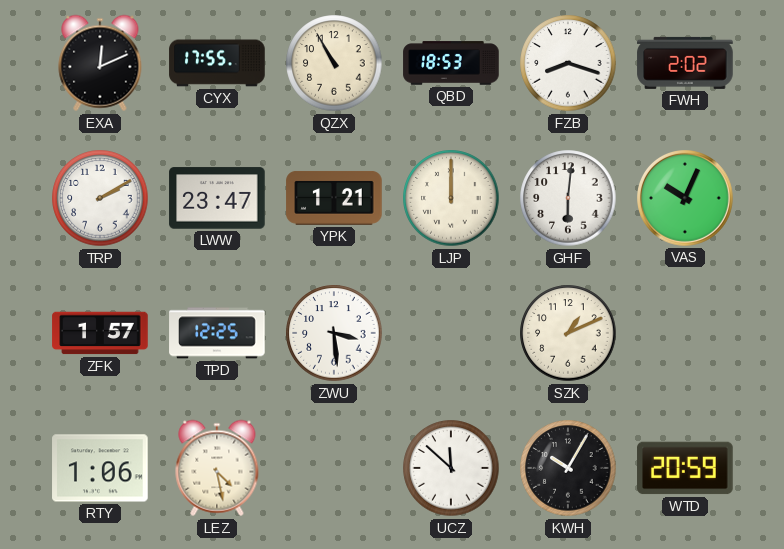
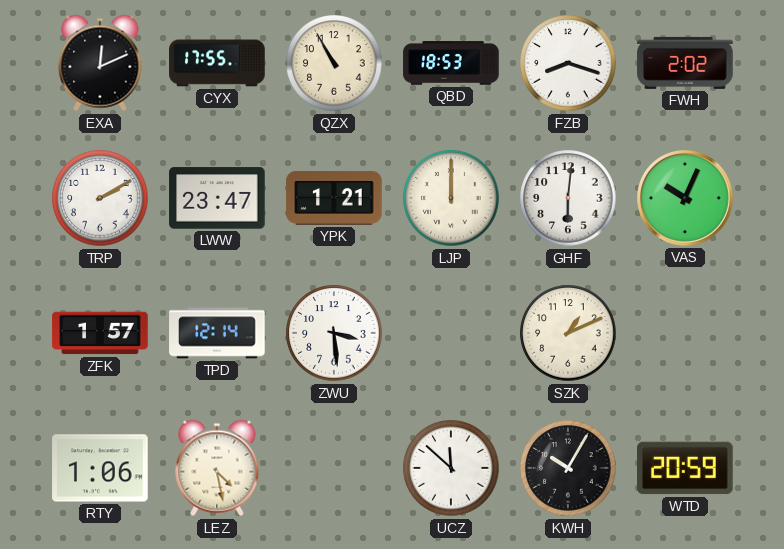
TPD: 12:25 -> 12:14
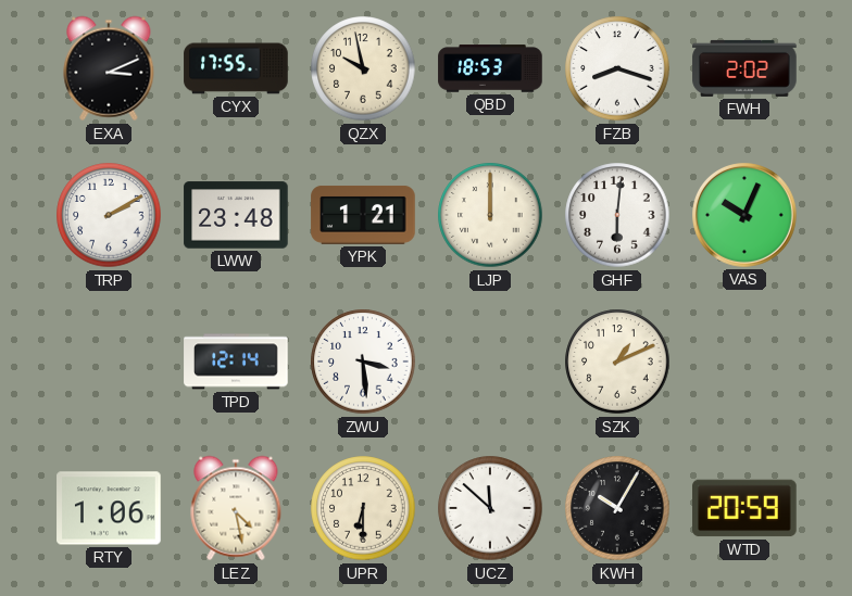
EXA: 12:11 -> 3:11
QZX: 10:55 -> 9:58
LWW: 23:47 -> 23:48
ZFK: 1:57 -> none
UPR: none -> 6:30
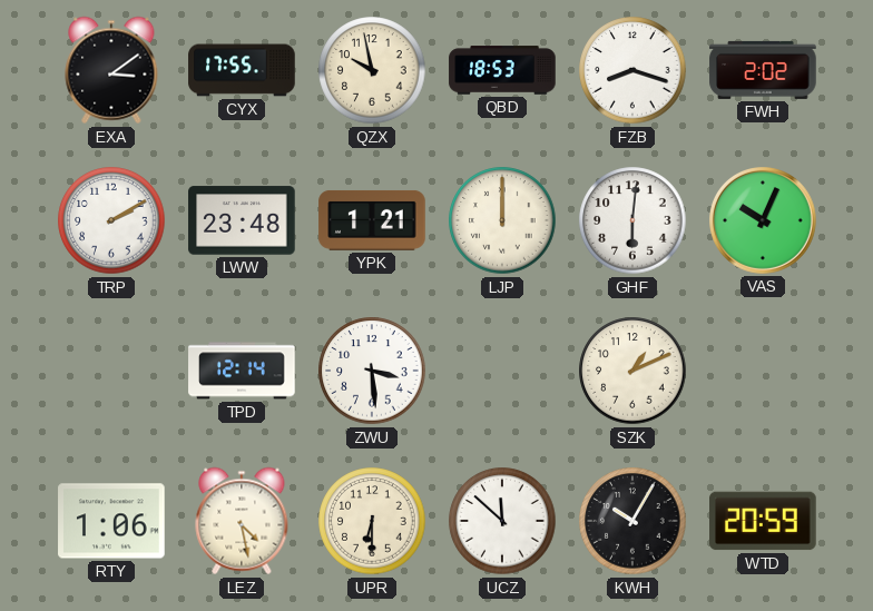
EXA: 3:11 -> 3:09
